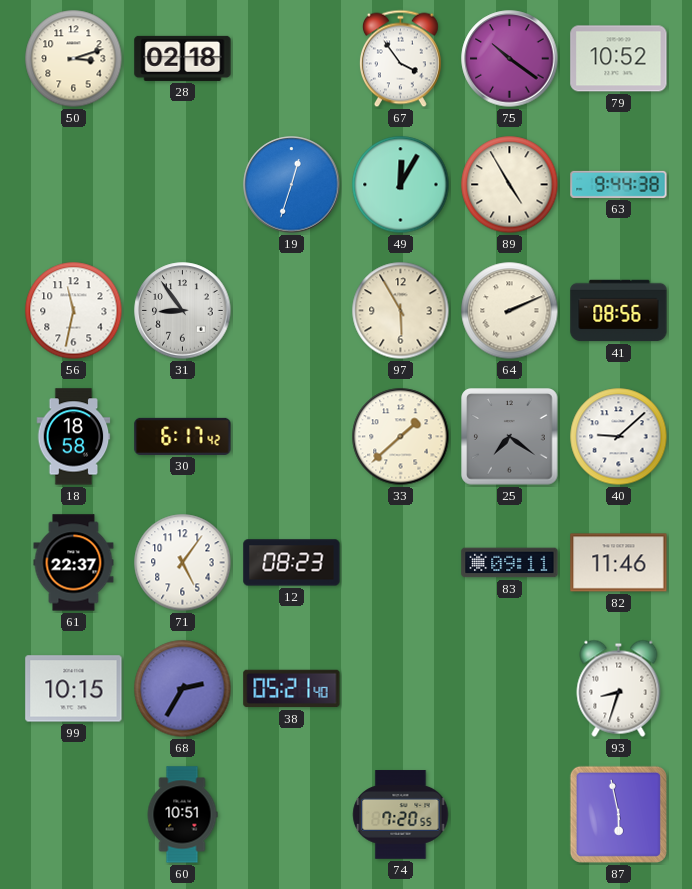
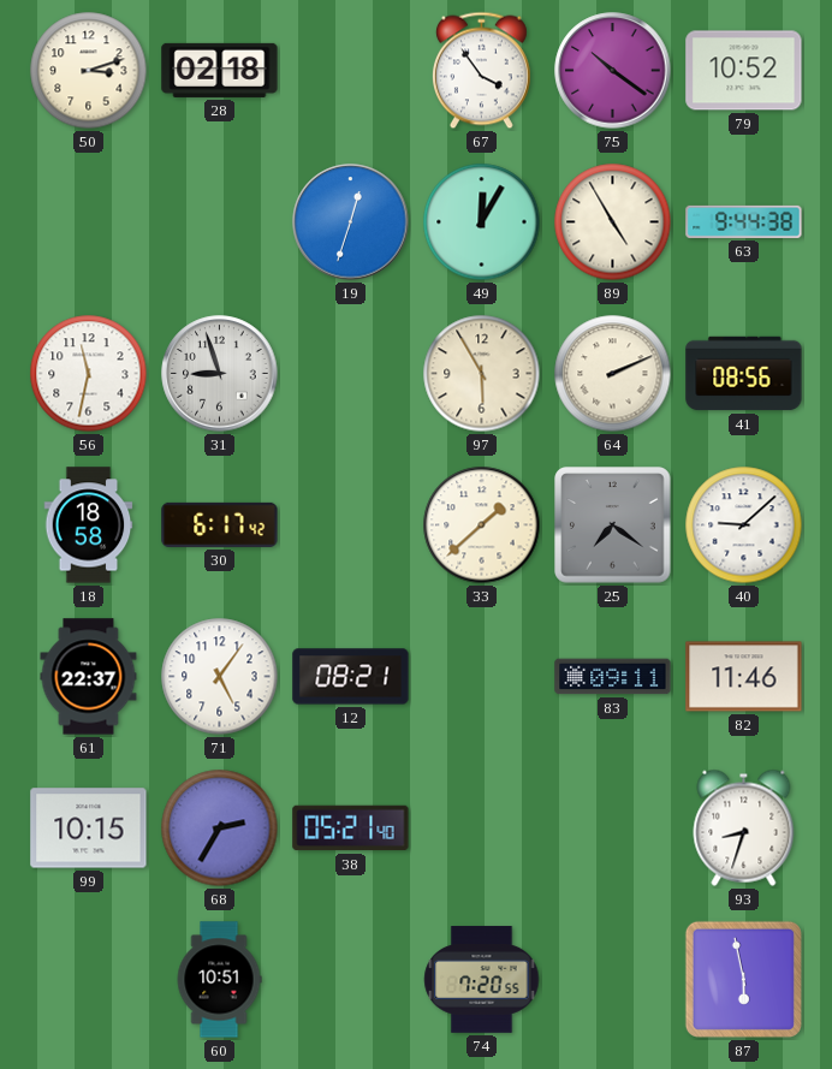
31: 8:54 -> 8:57
12: 08:23 -> 08:21
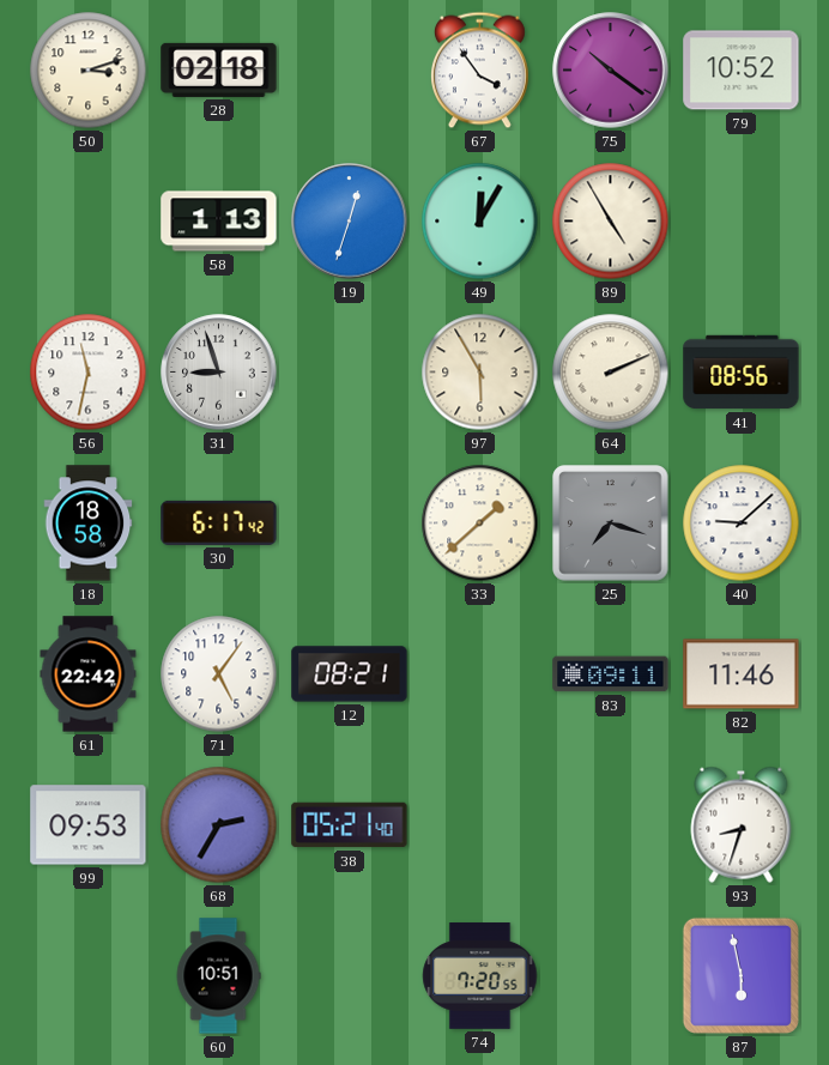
58: none -> 1:13
63: 9:44 -> none
25: 7:21 -> 7:18
61: 22:37 -> 22:42
99: 10:15 -> 09:53
